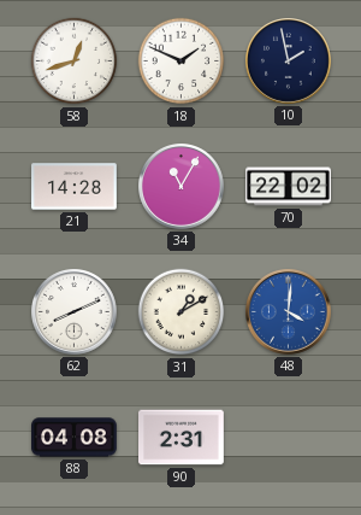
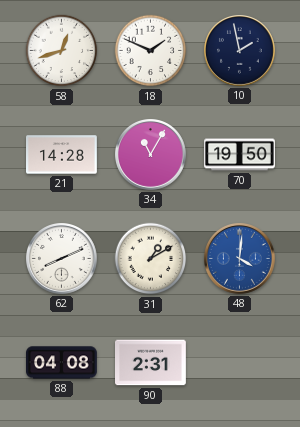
70: 22:02 -> 19:50
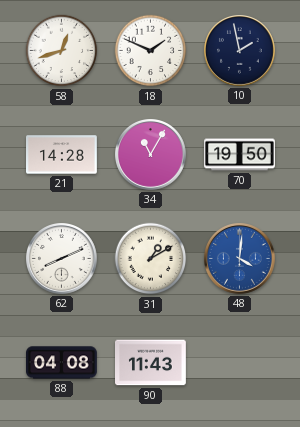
90: 2:31 -> 11:43
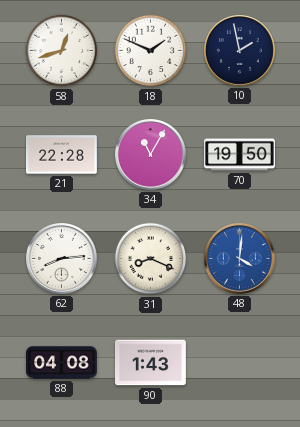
21: 14:28 -> 22:28
62: 8:11 -> 8:14
31: 1:10 -> 8:19
90: 11:43 -> 1:43
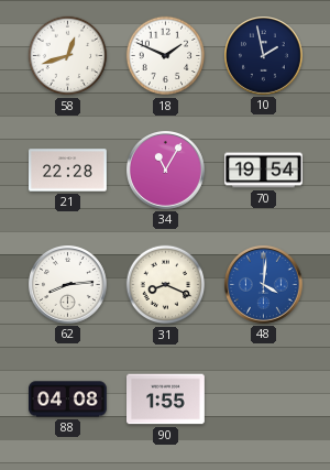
70: 19:50 -> 19:54
90: 1:43 -> 1:55
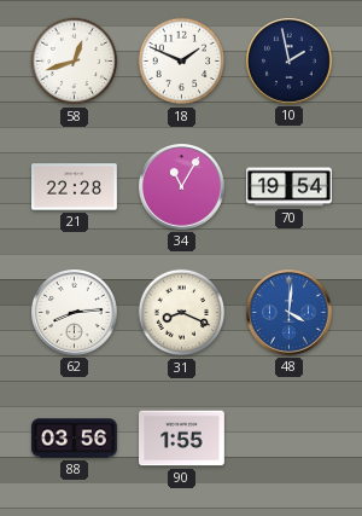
88: 04:08 -> 03:56
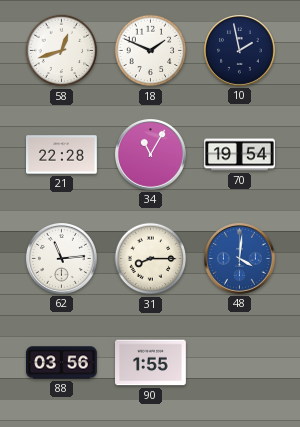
62: 8:14 -> 11:14
31: 8:19 -> 8:15
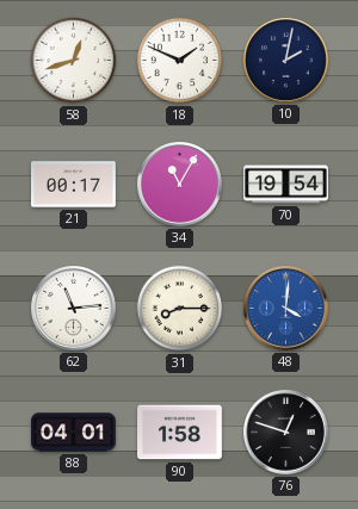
10: 1:58 -> 2:02
21: 22:28 -> 00:17
88: 03:56 -> 04:01
90: 1:55 -> 1:58
76: none -> 12:48
